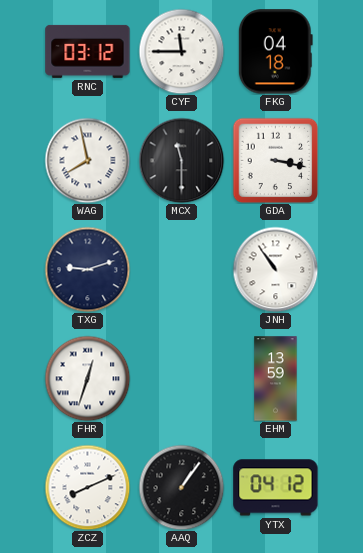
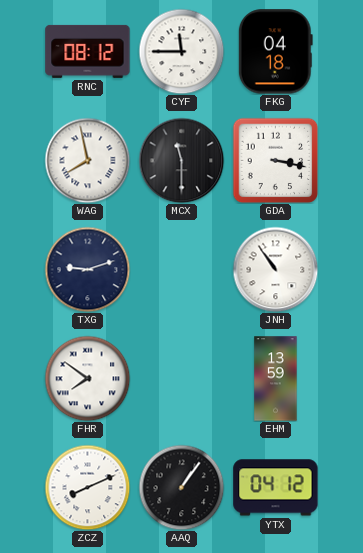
RNC: 03:12 -> 08:12
FHR: 12:33 -> 7:51
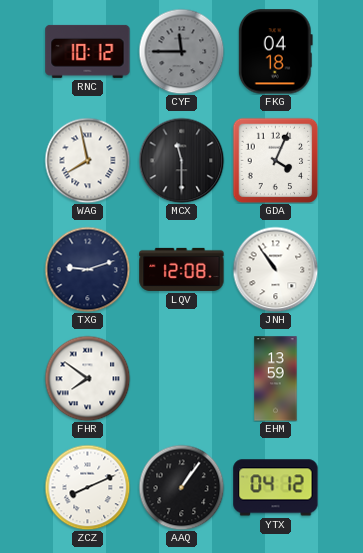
RNC: 08:12 -> 10:12
CYF dial: white -> grey
GDA: 3:17 -> 4:04
LQV: none -> 12:08
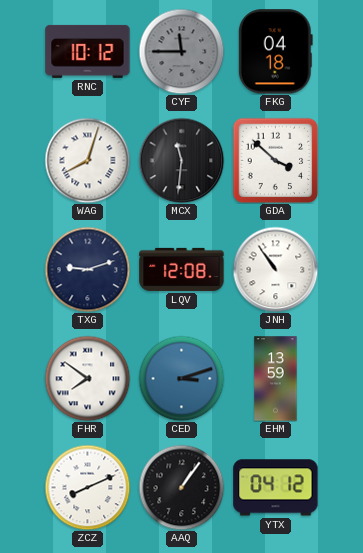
WAG: 7:58 -> 8:03
MCX: 11:30 -> 11:31
GDA: 4:04 -> 3:52
CED: none -> 3:12
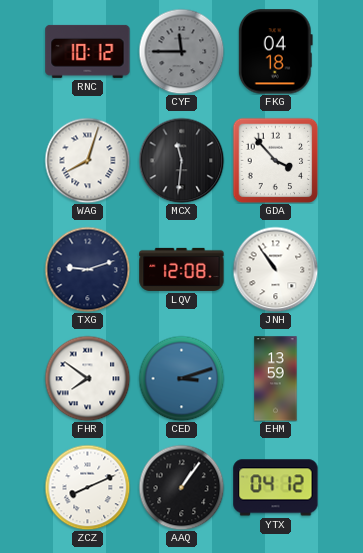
GDA: 3:52 -> 3:53
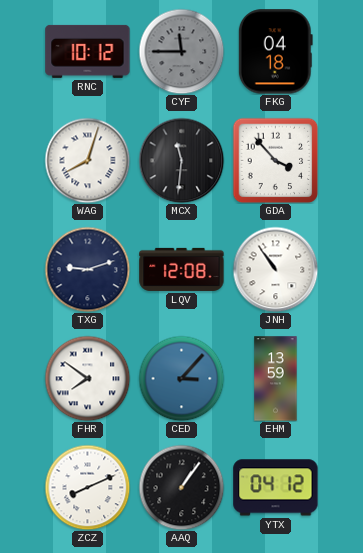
CED: 3:12 -> 3:07
